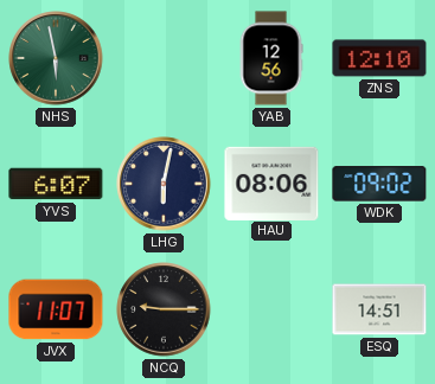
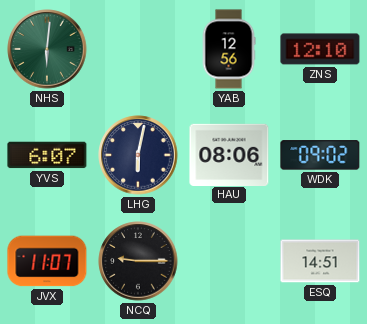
NHS: 5:58 -> 6:01
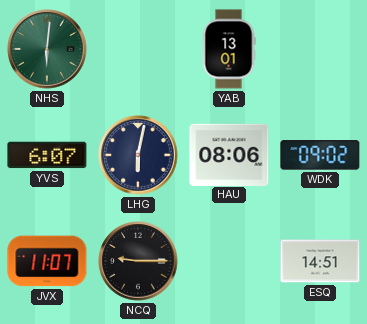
YAB: 12:56 -> 13:01
ZNS: 12:10 -> none
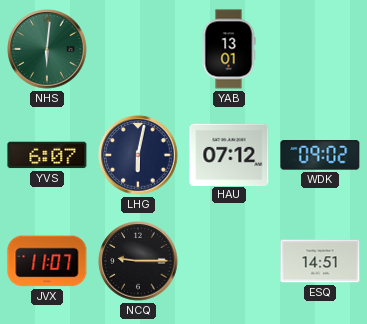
HAU: 08:06 -> 07:12
